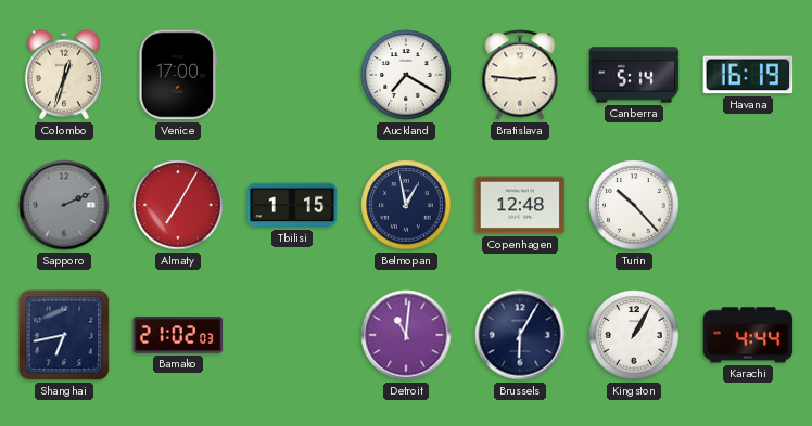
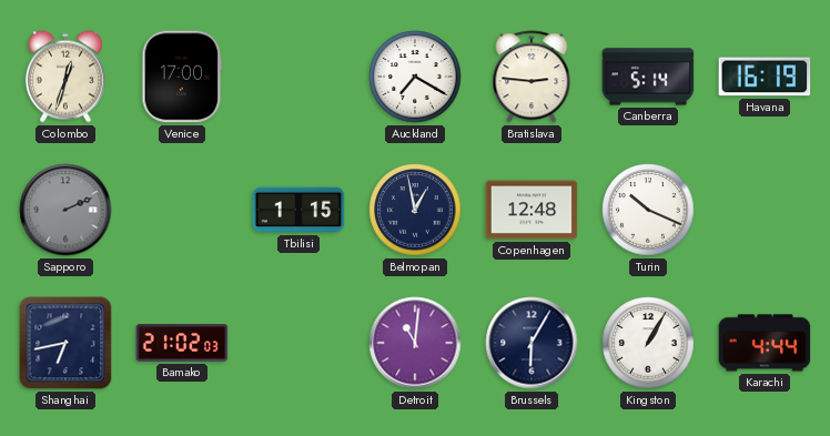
Almaty: 7:05 -> none
Turin: 10:23 -> 10:19
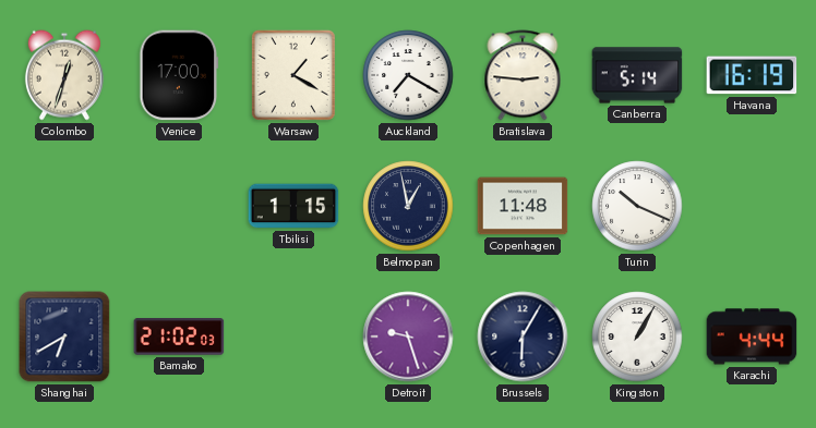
Warsaw: none -> 1:20
Sapporo: 2:11 -> none
Copenhagen: 12:48 -> 11:48
Shanghai: 6:43 -> 6:40
Detroit: 11:01 -> 9:27
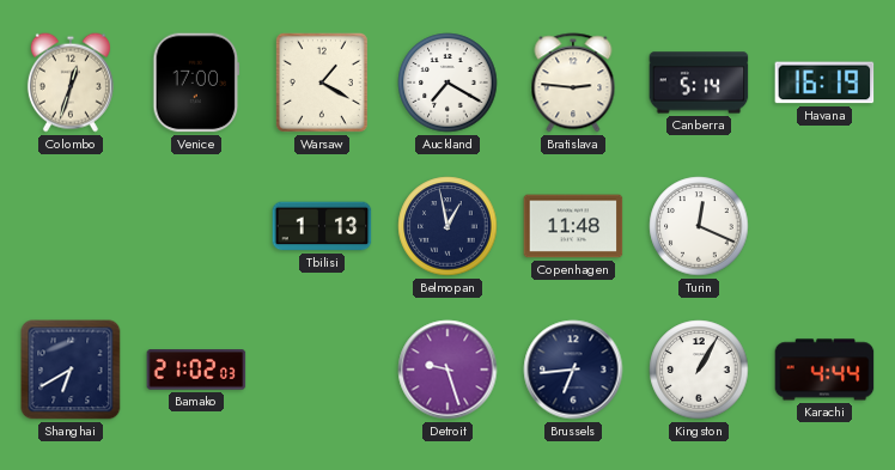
Tbilisi: 1:15 -> 1:13
Turin: 10:19 -> 12:19
Brussels: 6:05 -> 6:44
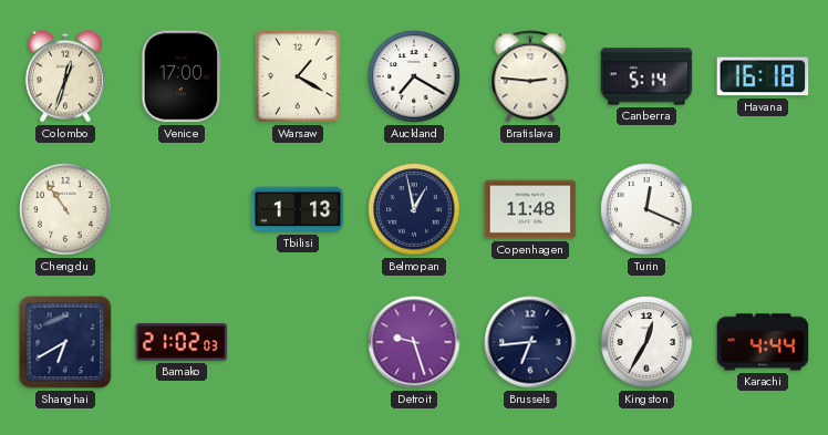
Havana: 16:19 -> 16:18
Chengdu: none -> 10:54
Kingston: 1:05 -> 12:35
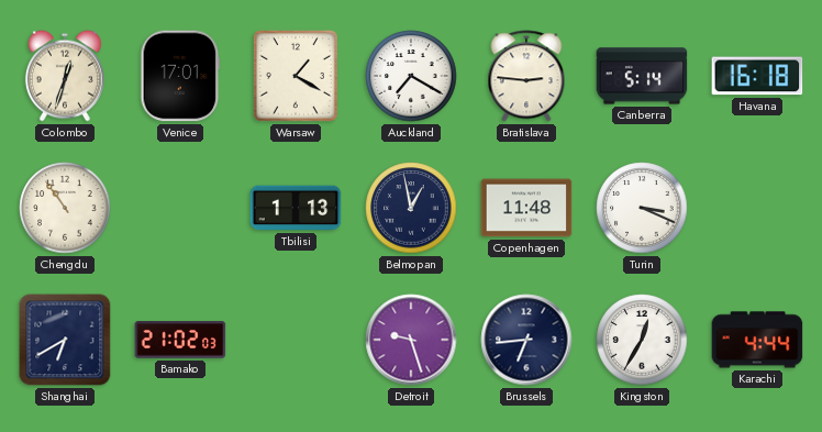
Venice: 17:00 -> 17:01
Turin: 12:19 -> 3:19
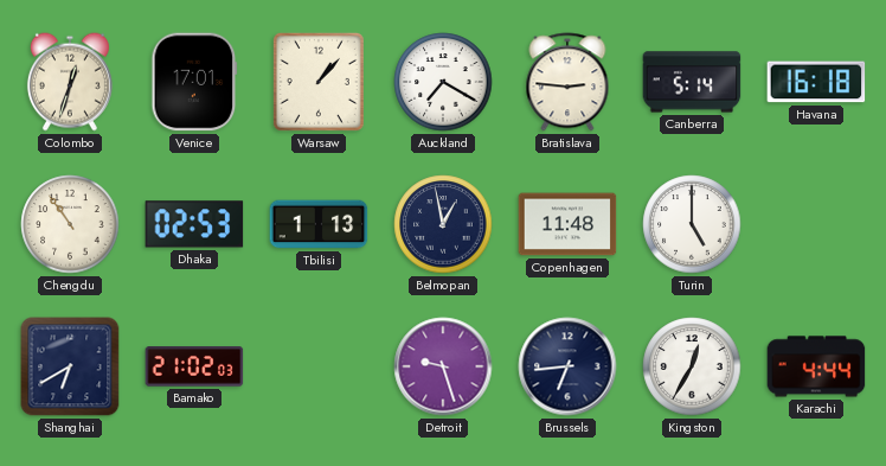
Warsaw: 1:20 -> 1:07
Dhaka: none -> 02:53
Turin: 3:19 -> 5:00
